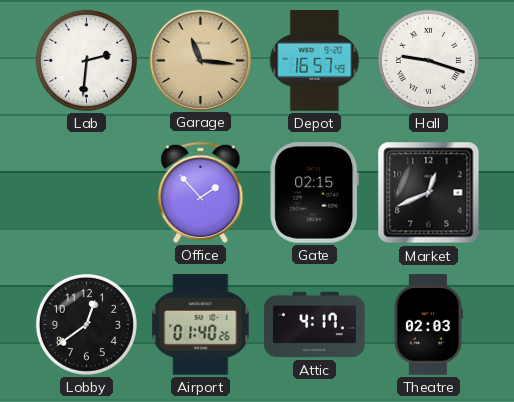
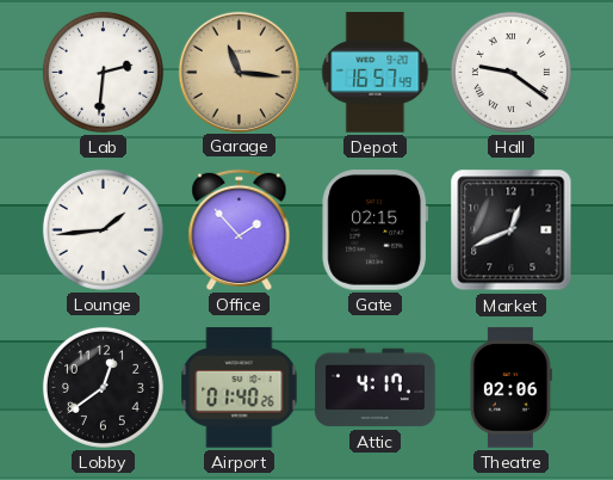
Hall: 9:18 -> 9:21
Lounge: none -> 1:44
Theatre: 02:03 -> 02:06
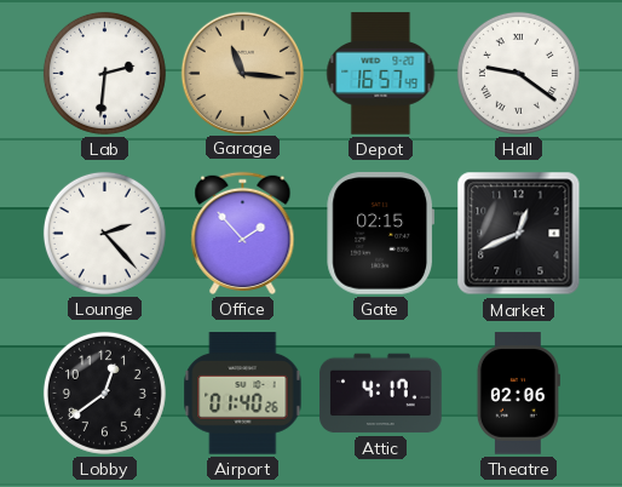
Lounge: 1:44 -> 2:23
